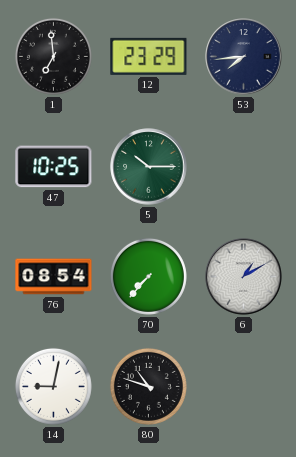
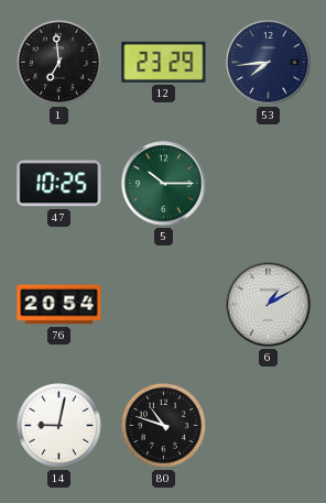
76: 08:54 -> 20:54
70: 7:37 -> none
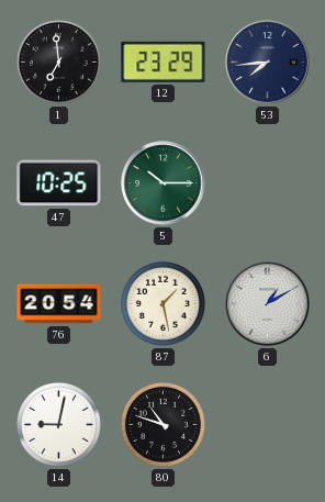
87: none -> 1:28
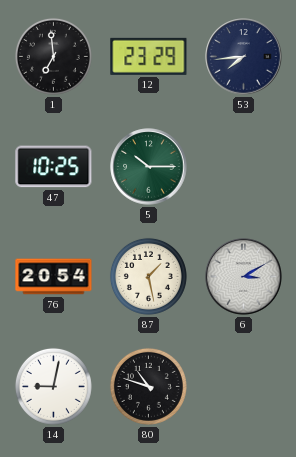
6: 1:10 -> 3:10
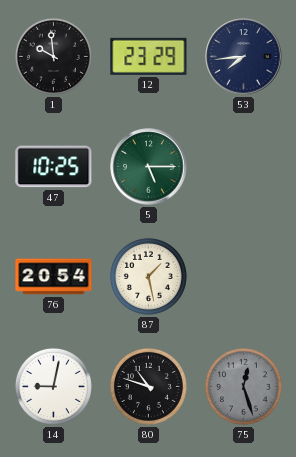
1: 6:59 -> 9:59
5: 10:15 -> 5:15
6: 3:10 -> none
75: none -> 12:27
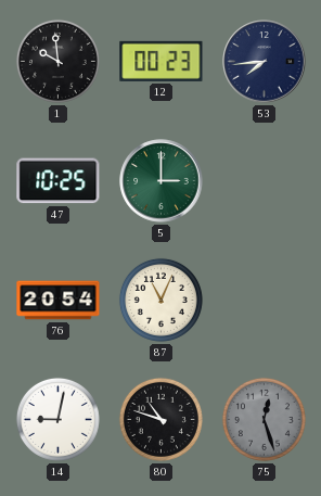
12: 23:29 -> 00:23
5: 5:15 -> 3:00
87: 1:28 -> 11:04
